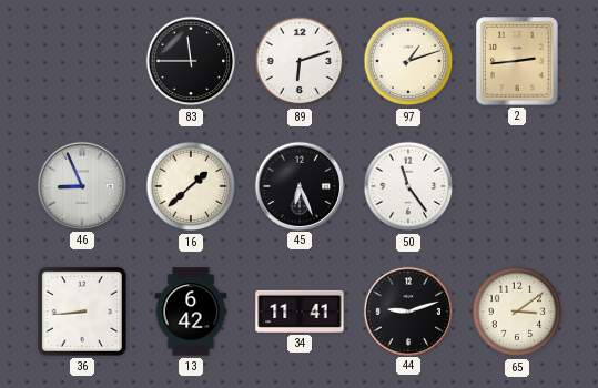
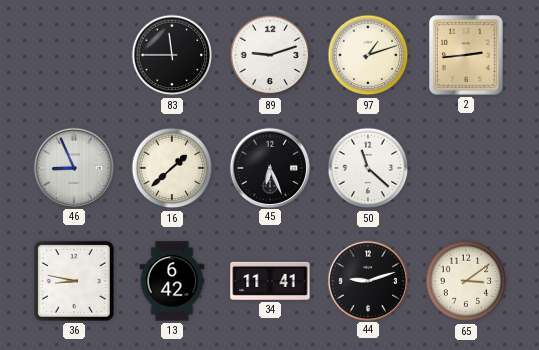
89: 6:12 -> 9:12
50: 11:24 -> 11:22
36: 8:44 -> 8:47
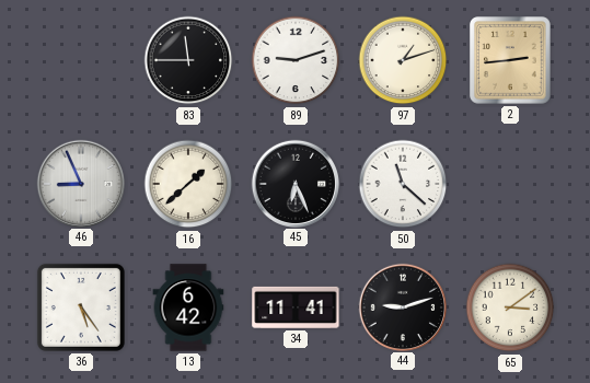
36: 8:47 -> 5:24
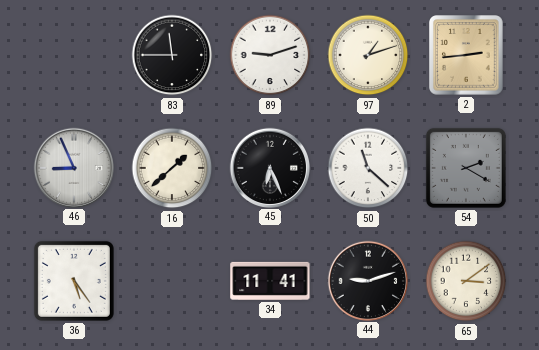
54: none -> 2:20
13: 6:42 -> none
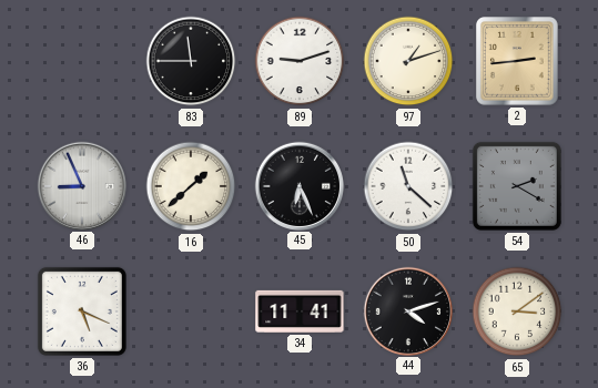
36: 5:24 -> 5:19
44: 9:12 -> 4:12
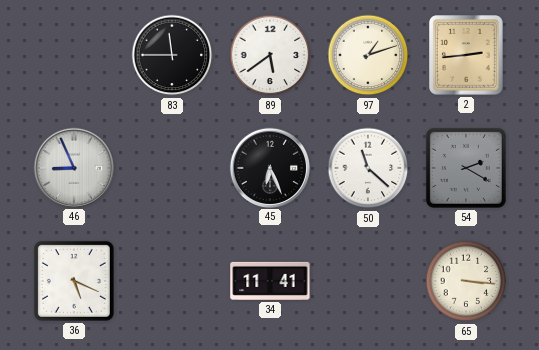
89: 9:12 -> 5:39
16: 1:38 -> none
44: 4:12 -> none
65: 3:09 -> 3:16
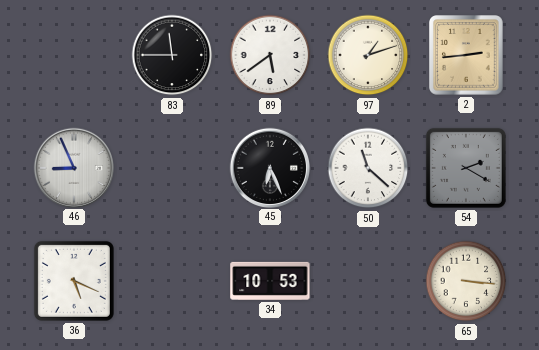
34: 11:41 -> 10:53
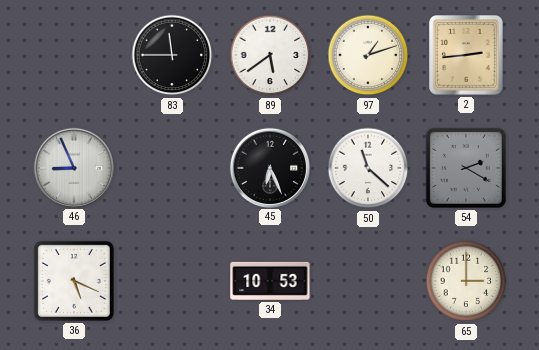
65: 3:16 -> 3:00
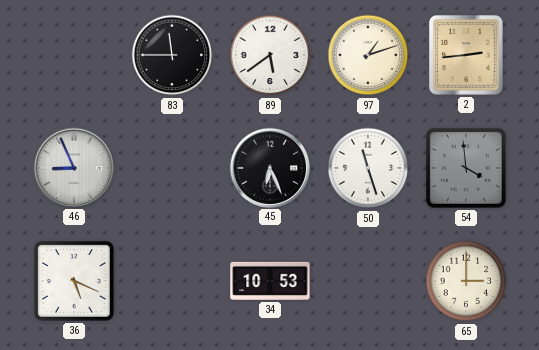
50: 11:22 -> 11:27
54: 2:20 -> 3:59
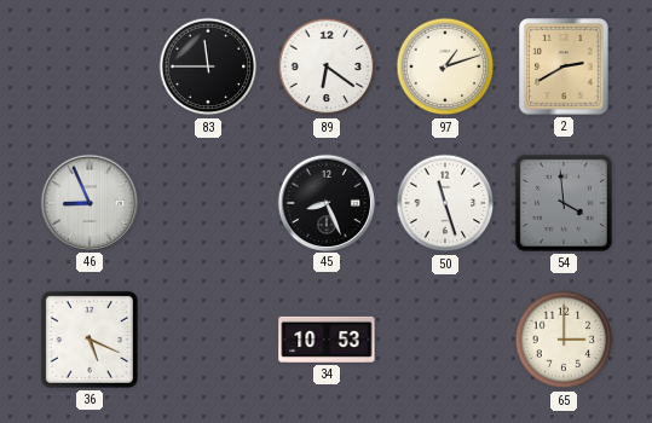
89: 5:39 -> 6:21
2: 2:44 -> 2:40
45: 6:26 -> 8:26
